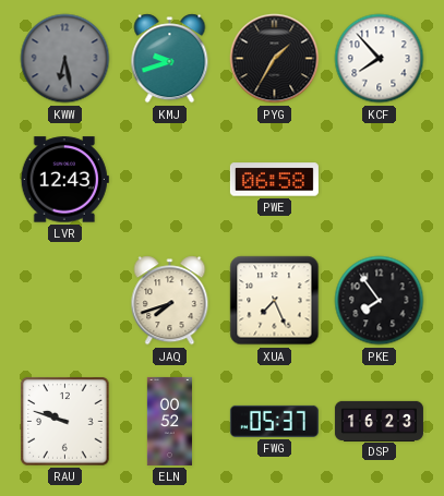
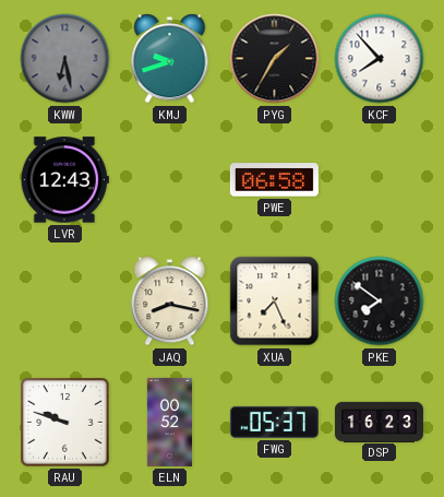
JAQ: 7:42 -> 8:17
PKE: 7:54 -> 7:51
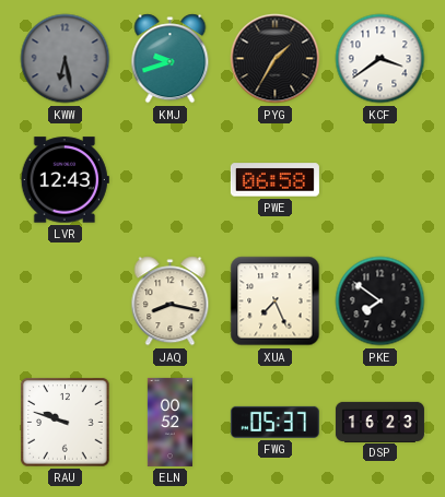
KCF: 7:53 -> 3:39
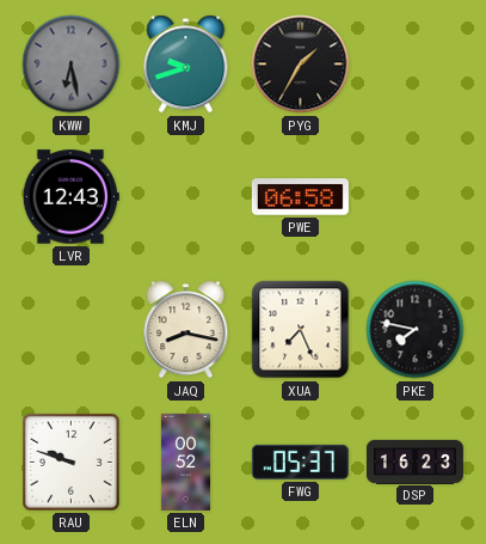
KCF: 3:39 -> none
PKE: 7:51 -> 7:47
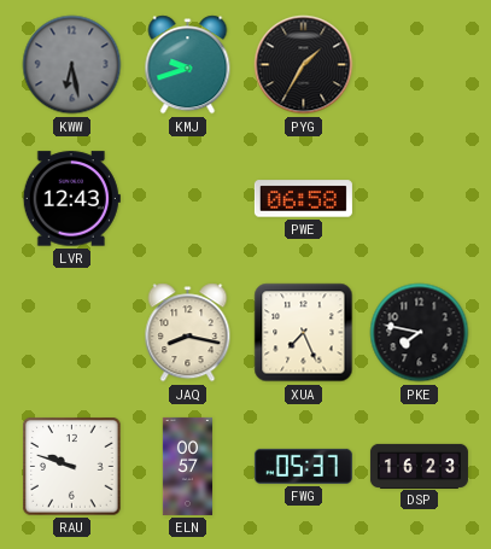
ELN: 00:52 -> 00:57
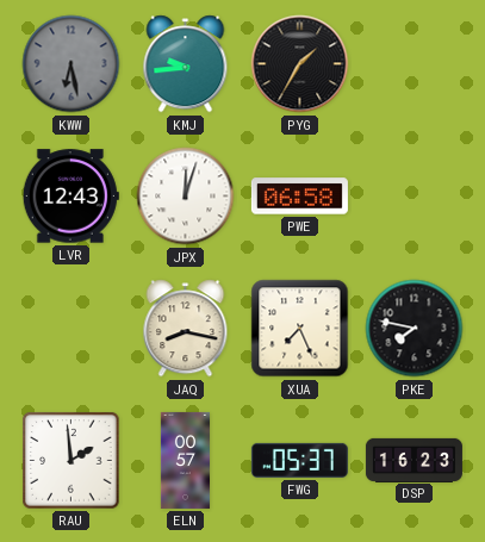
KMJ: 9:42 -> 9:44
JPX: none -> 12:03
RAU: 9:48 -> 1:59
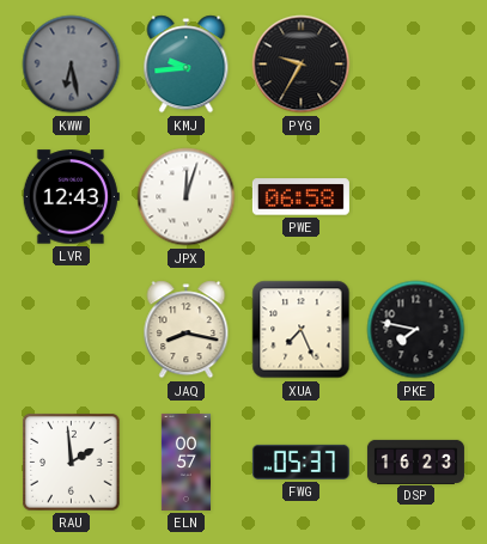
PYG: 1:35 -> 9:35
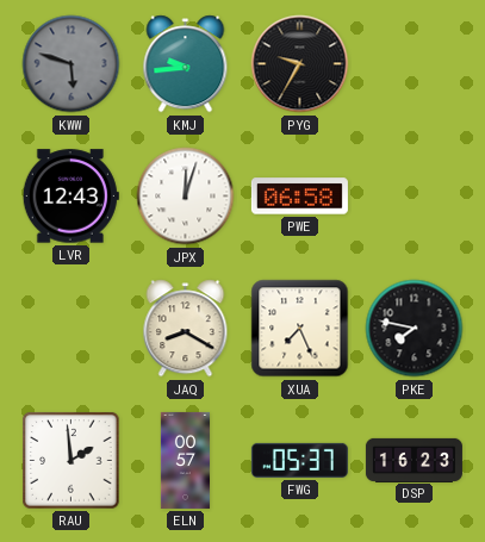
KWW: 6:28 -> 5:48
JAQ: 8:17 -> 8:20
